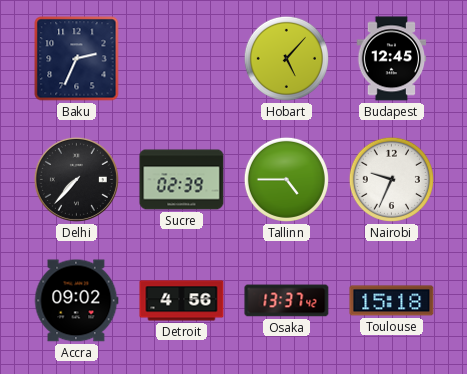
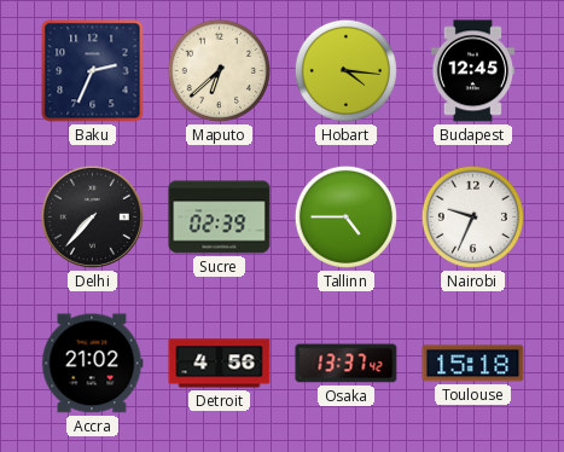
Maputo: none -> 6:38
Hobart: 5:07 -> 4:16
Accra: 09:02 -> 21:02
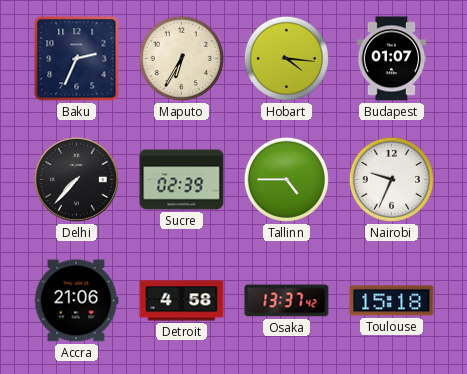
Maputo: 6:38 -> 6:35
Budapest: 12:45 -> 01:07
Accra: 21:02 -> 21:06
Detroit: 4:56 -> 4:58
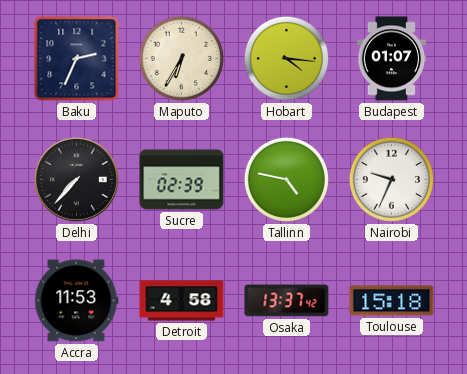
Tallinn: 4:45 -> 4:47
Accra: 21:06 -> 11:53
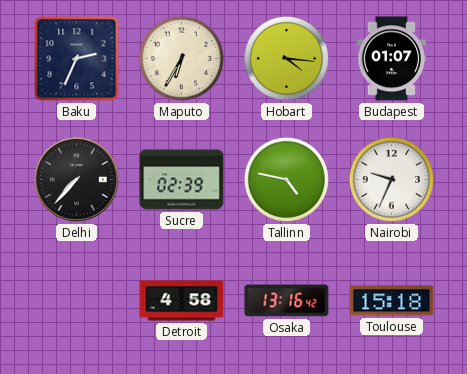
Accra: 11:53 -> none
Osaka: 13:37 -> 13:16
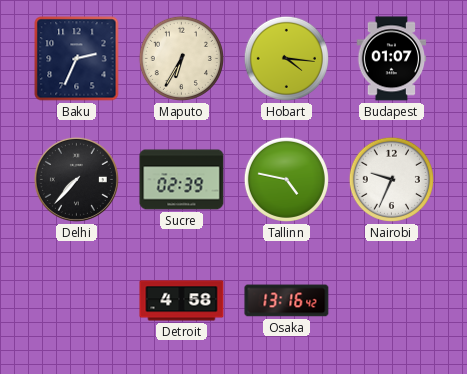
Toulouse: 15:18 -> none
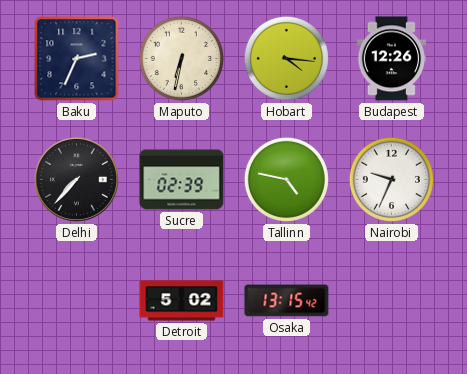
Maputo: 6:35 -> 6:32
Budapest: 01:07 -> 12:26
Detroit: 4:58 -> 5:02
Osaka: 13:16 -> 13:15
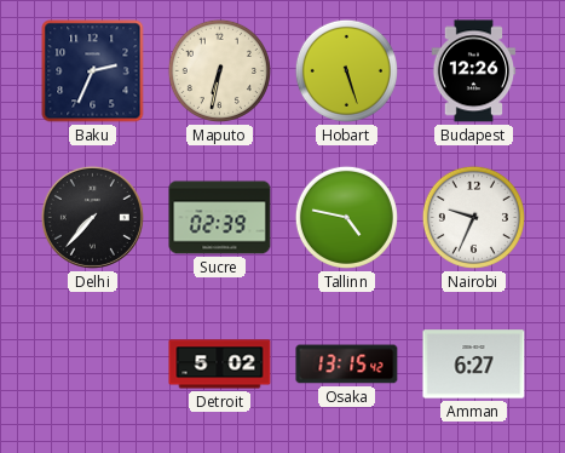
Hobart: 4:16 -> 5:27
Amman: none -> 6:27
